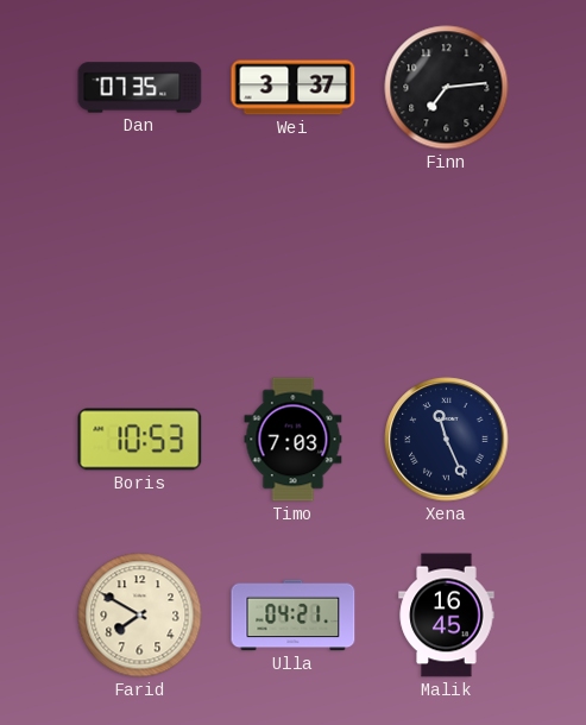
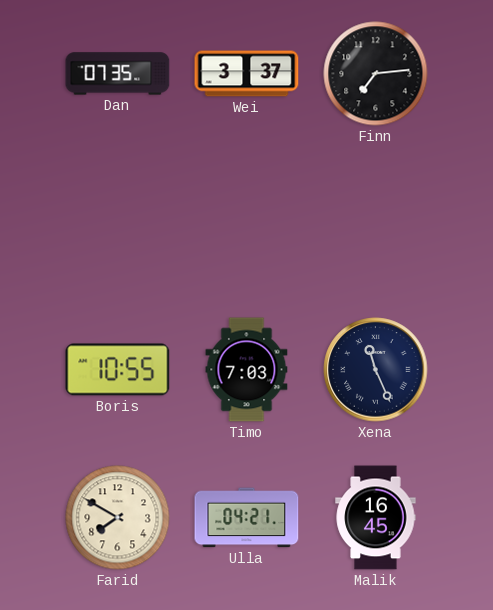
Boris: 10:53 -> 10:55
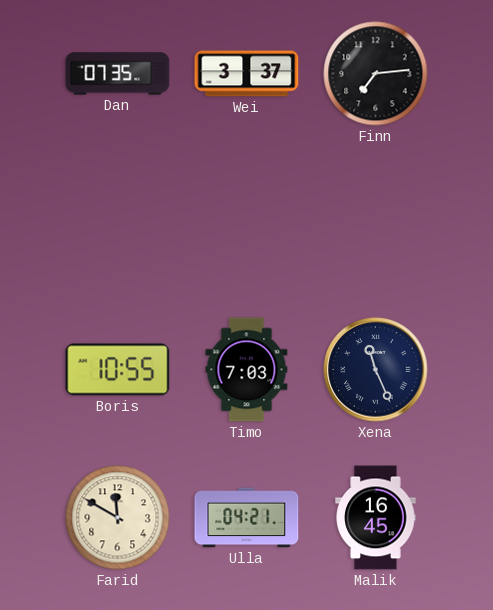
Farid: 7:50 -> 11:50
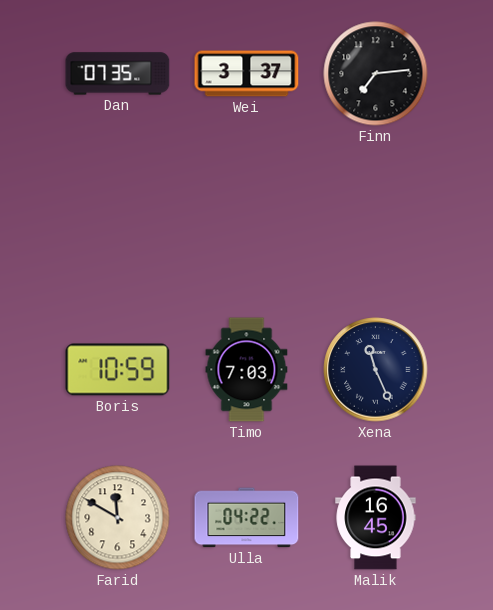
Boris: 10:55 -> 10:59
Ulla: 04:21 -> 04:22
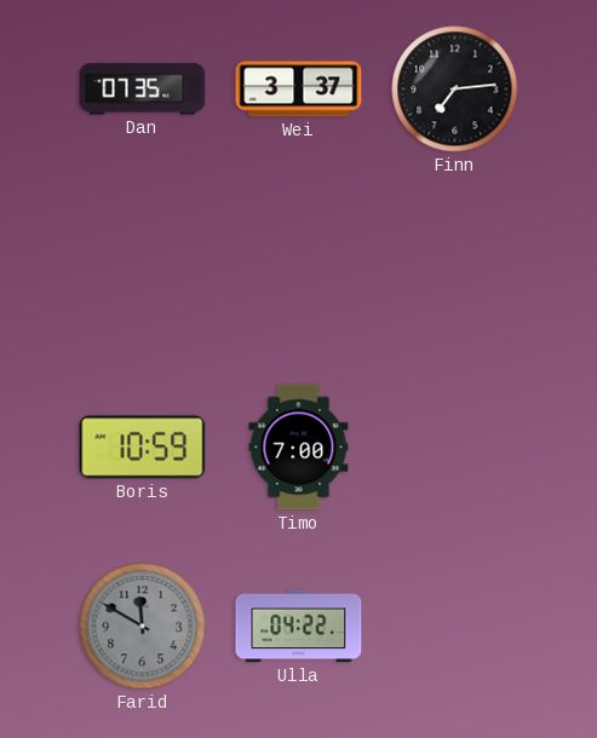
Timo: 7:03 -> 7:00
Xena: 11:26 -> none
Farid dial: cream -> grey
Malik: 16:45 -> none
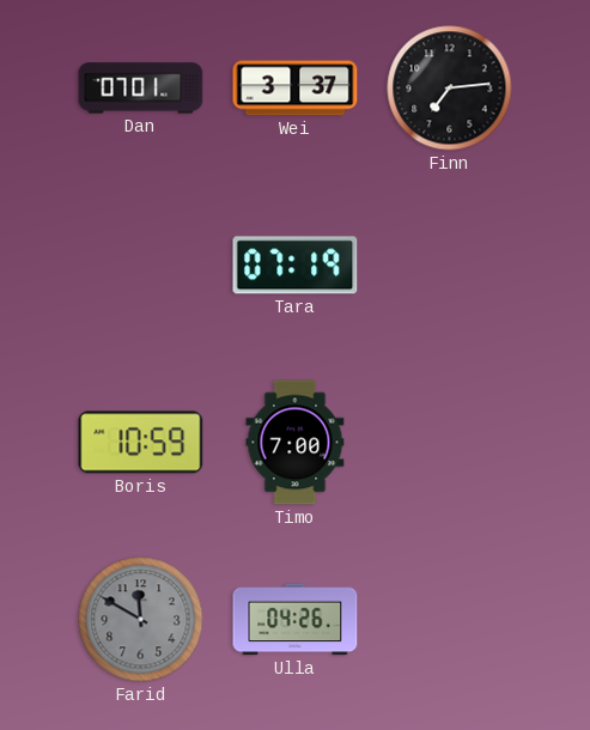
Dan: 07:35 -> 07:01
Tara: none -> 07:19
Ulla: 04:22 -> 04:26
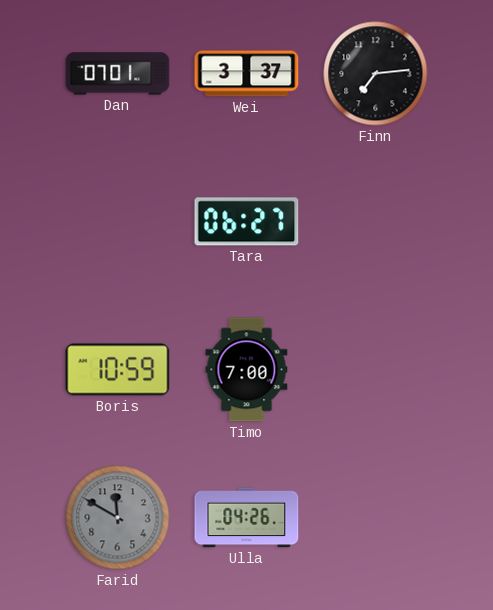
Tara: 07:19 -> 06:27
